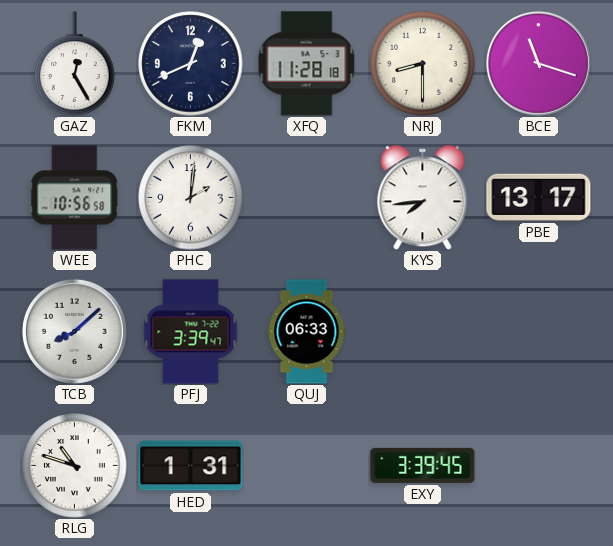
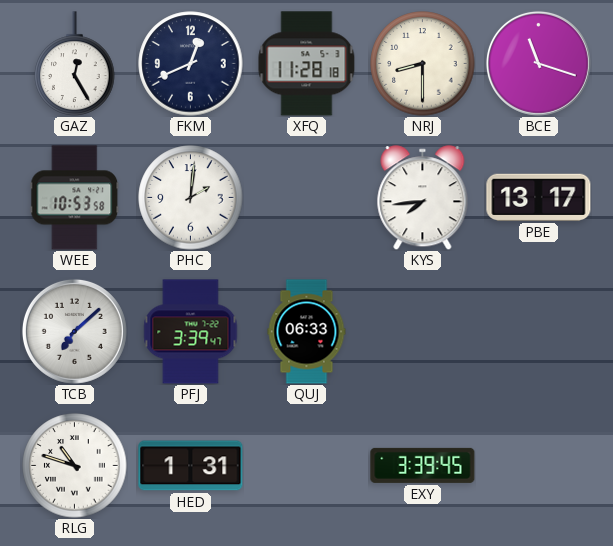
WEE: 10:56 -> 10:53
TCB: 8:08 -> 7:08
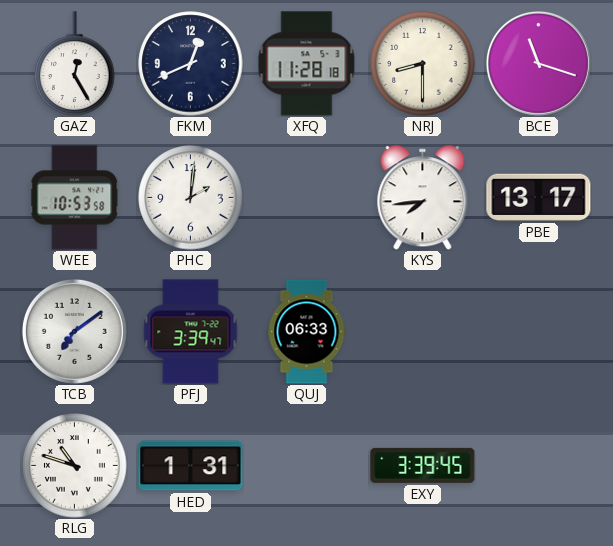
TCB: 7:08 -> 7:09
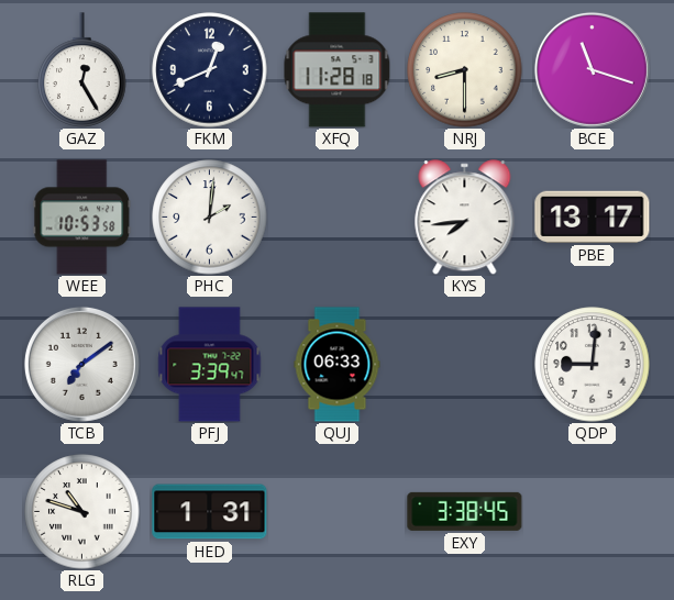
QDP: none -> 9:01
EXY: 3:39 -> 3:38
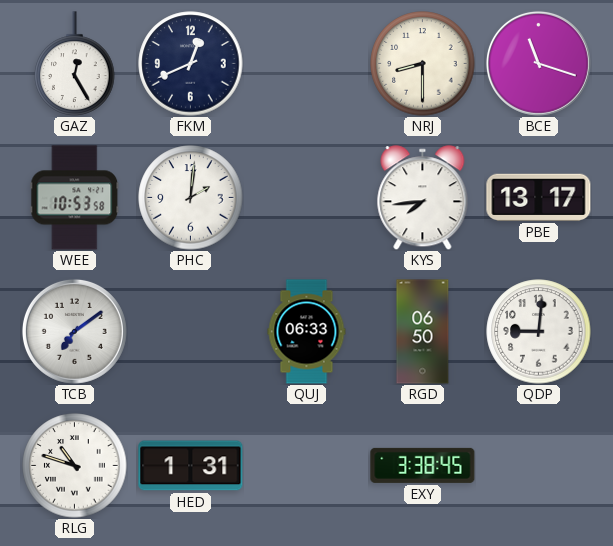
XFQ: 11:28 -> none
PFJ: 3:39 -> none
RGD: none -> 06:50
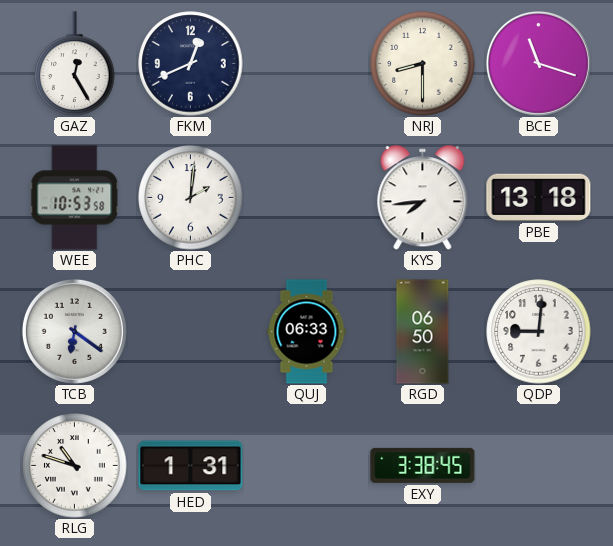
PBE: 13:17 -> 13:18
TCB: 7:09 -> 6:21
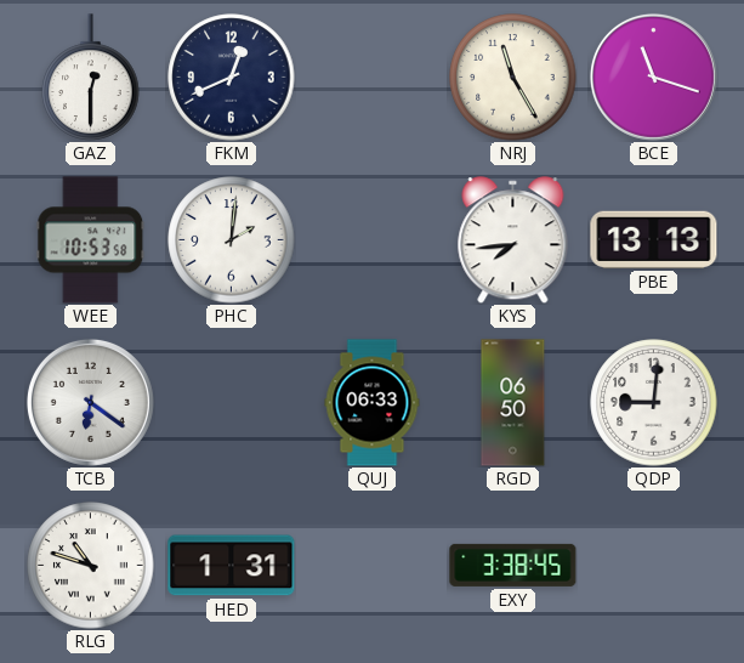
GAZ: 12:25 -> 12:30
NRJ: 8:30 -> 11:25
PBE: 13:18 -> 13:13
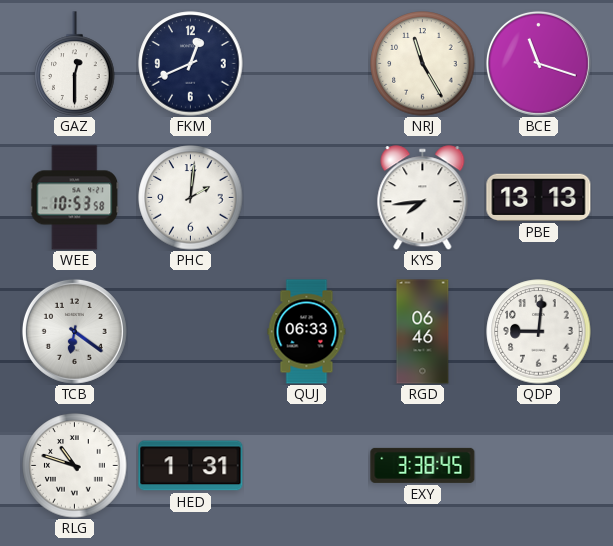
RGD: 06:50 -> 06:46
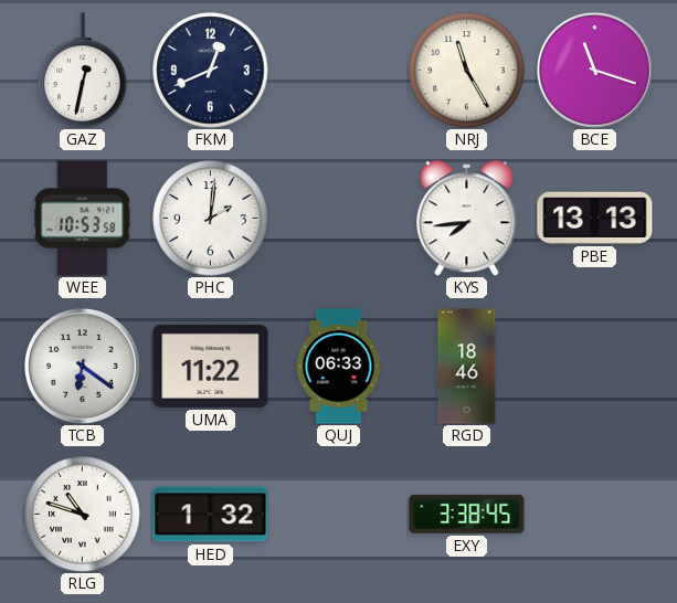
GAZ: 12:30 -> 12:32
UMA: none -> 11:22
RGD: 06:46 -> 18:46
QDP: 9:01 -> none
HED: 1:31 -> 1:32
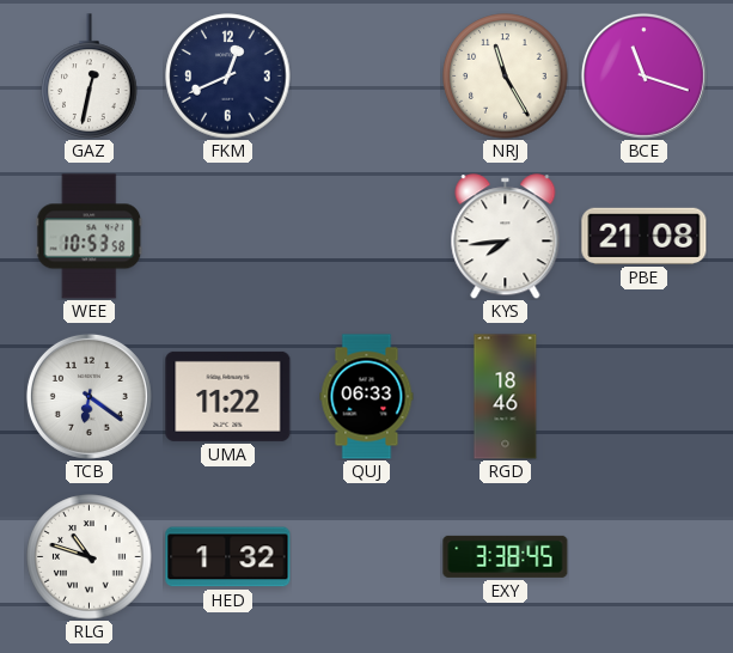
PHC: 2:01 -> none
PBE: 13:13 -> 21:08
